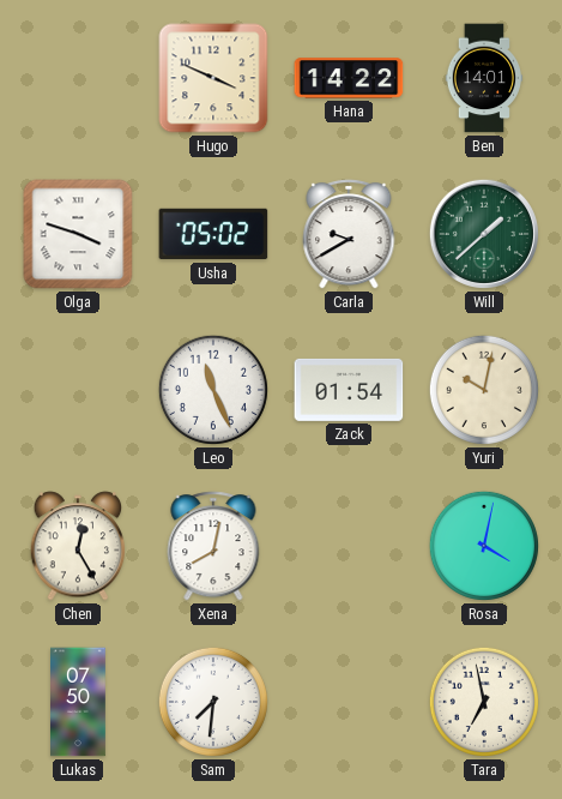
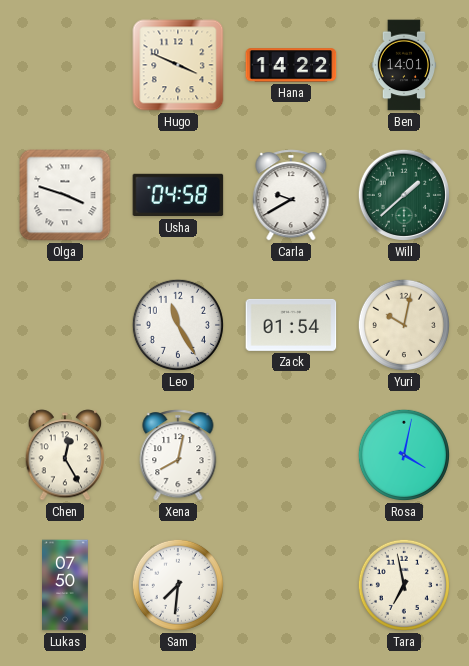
Usha: 05:02 -> 04:58
Leo: 11:26 -> 11:25
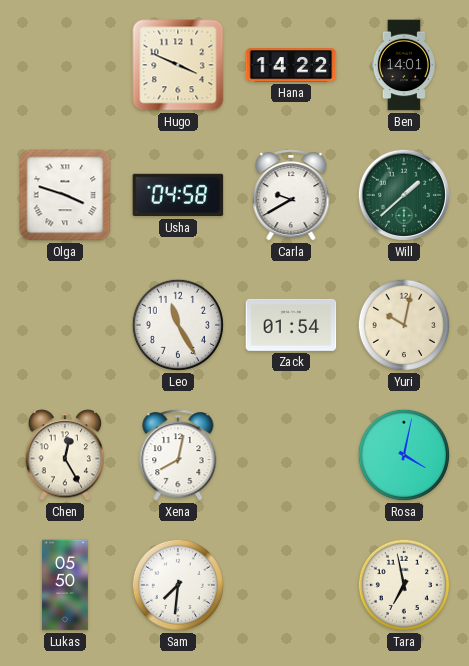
Lukas: 07:50 -> 05:50
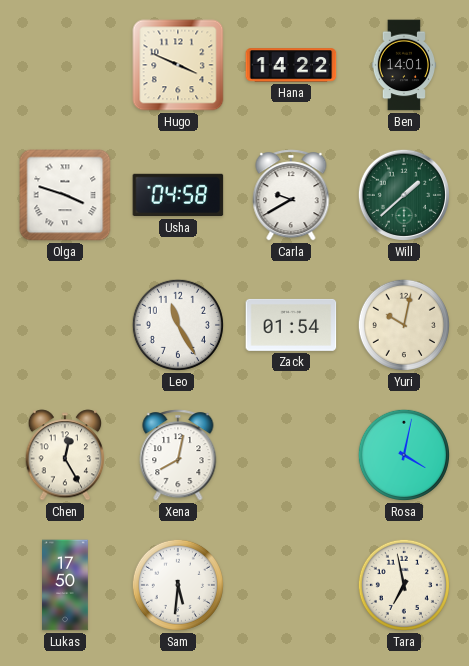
Lukas: 05:50 -> 17:50
Sam: 7:31 -> 5:31
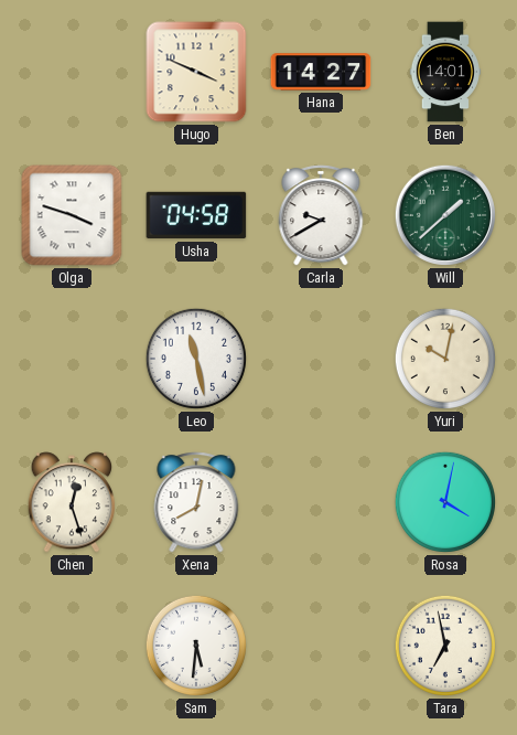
Hana: 14:22 -> 14:27
Leo: 11:25 -> 11:28
Zack: 01:54 -> none
Chen: 12:25 -> 12:27
Lukas: 17:50 -> none
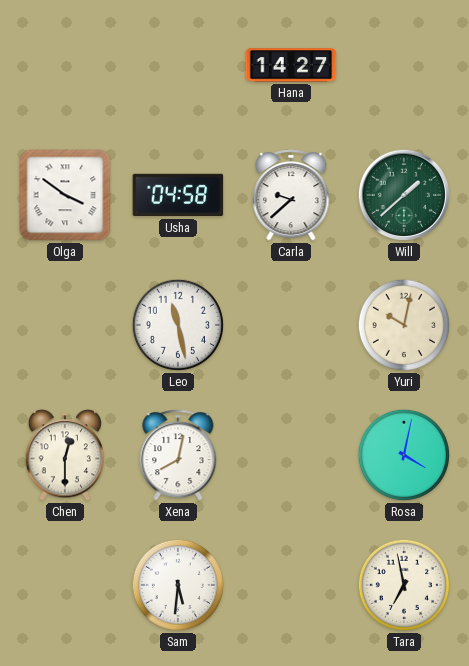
Hugo: 3:49 -> none
Ben: 14:01 -> none
Olga: 3:48 -> 3:51
Carla: 9:40 -> 9:38
Chen: 12:27 -> 12:30
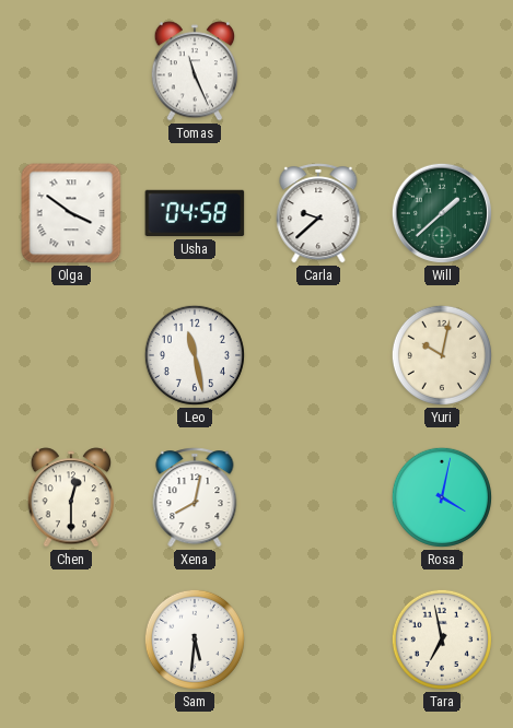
Tomas: none -> 11:26
Hana: 14:27 -> none
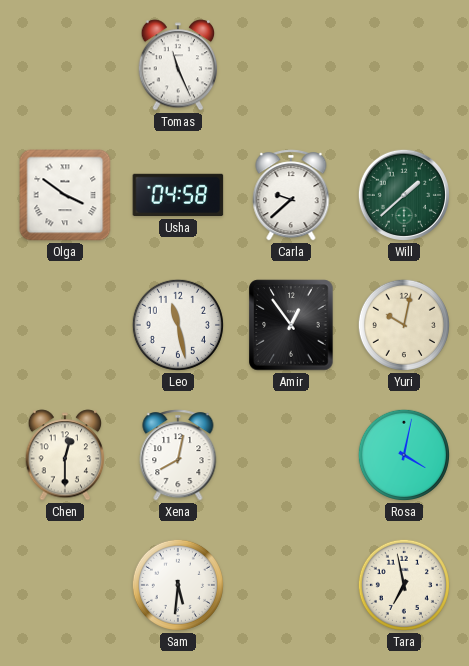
Amir: none -> 12:54
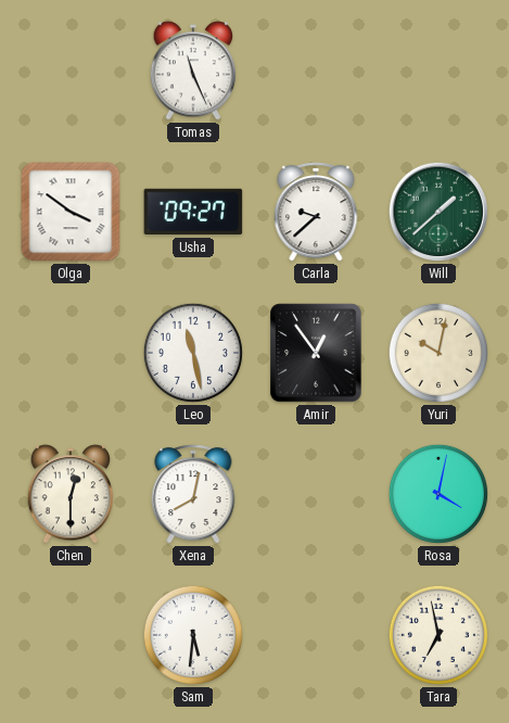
Usha: 04:58 -> 09:27
